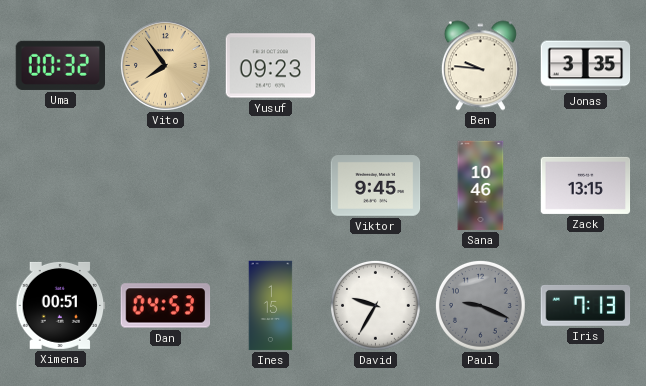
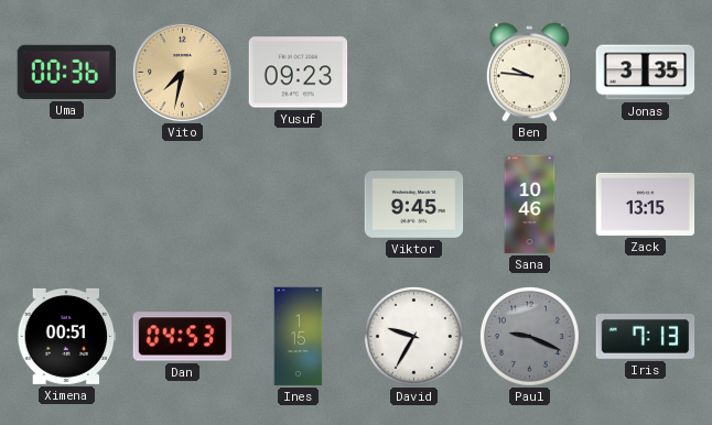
Uma: 00:32 -> 00:36
Vito: 7:54 -> 7:32
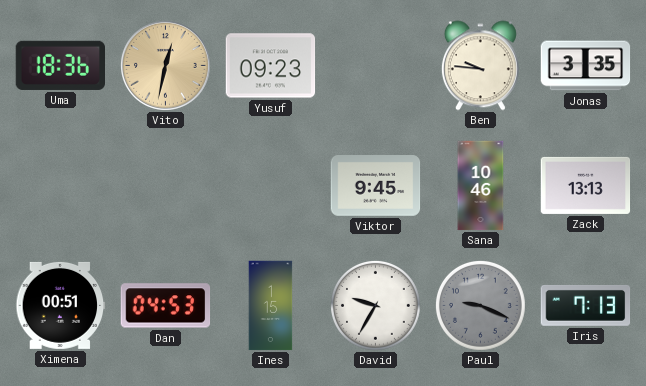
Uma: 00:36 -> 18:36
Vito: 7:32 -> 12:32
Zack: 13:15 -> 13:13
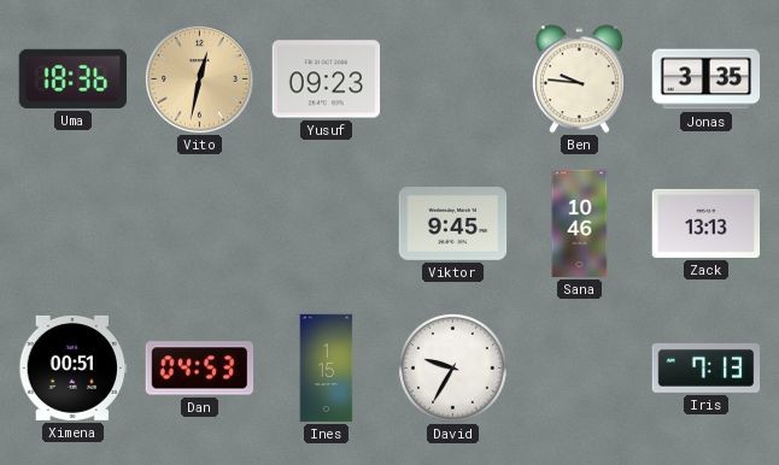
Paul: 9:19 -> none
